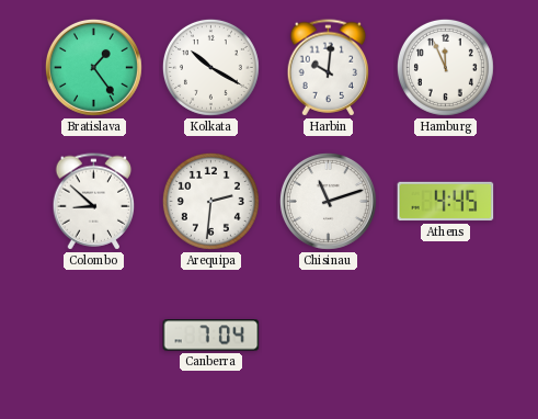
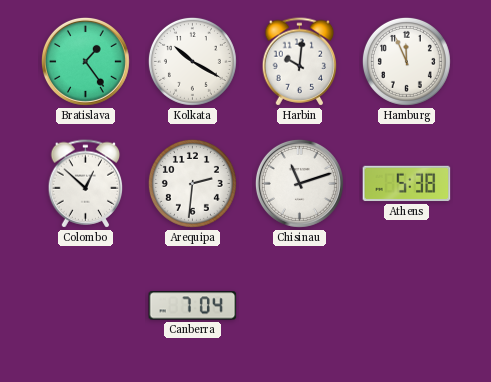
Colombo: 8:52 -> 12:52
Athens: 4:45 -> 5:38
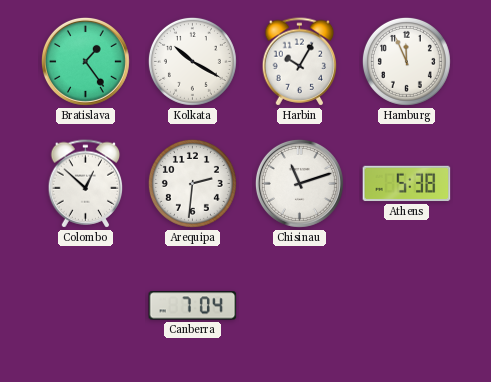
Harbin: 10:01 -> 10:05
